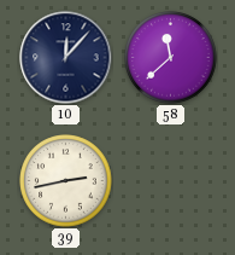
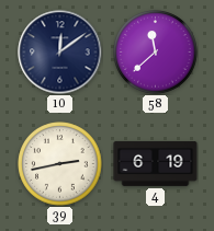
10: 12:07 -> 12:09
4: none -> 6:19
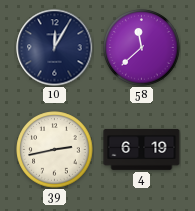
10: 12:09 -> 12:05
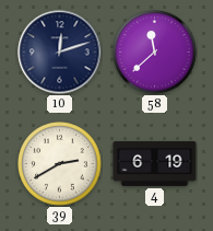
10: 12:05 -> 12:12
39: 2:43 -> 2:40
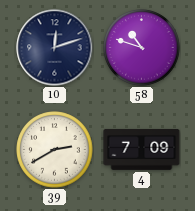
58: 11:38 -> 10:48
4: 6:19 -> 7:09
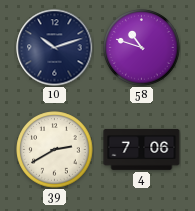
10: 12:12 -> 10:12
4: 7:09 -> 7:06
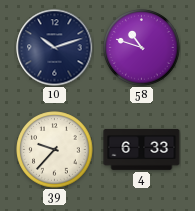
39: 2:40 -> 9:37
4: 7:06 -> 6:33
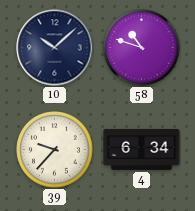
10: 10:12 -> 10:08
4: 6:33 -> 6:34
